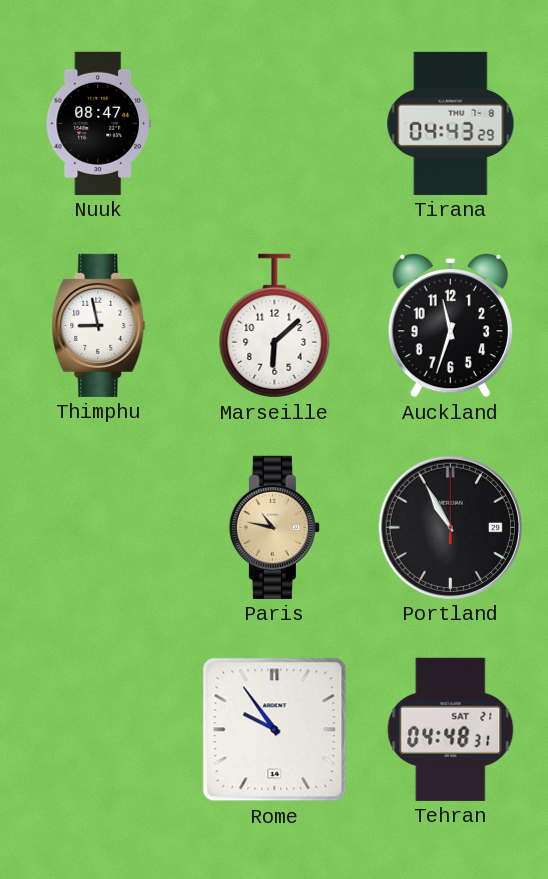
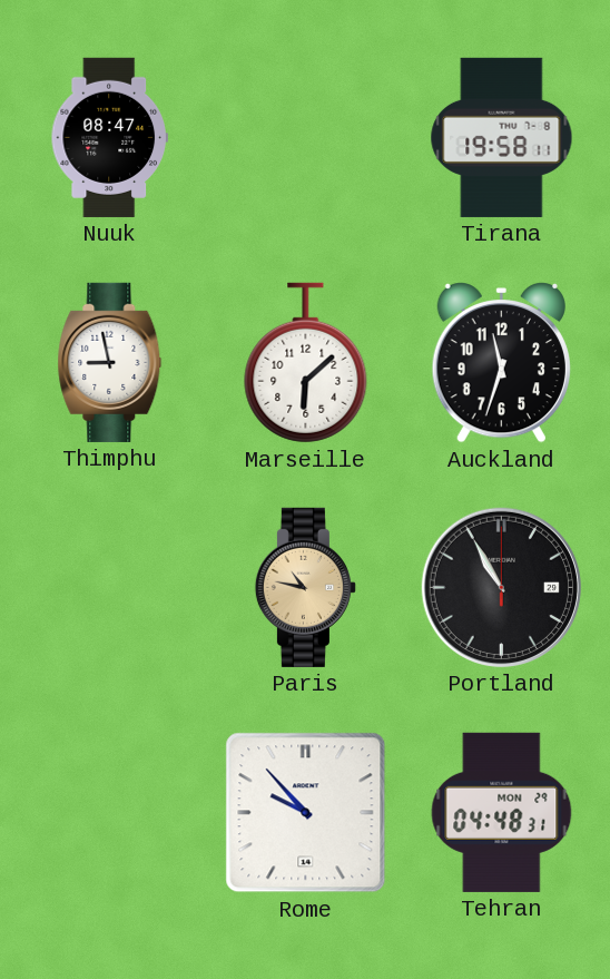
Tirana: 04:43 -> 19:58
Rome: 9:54 -> 9:53
Tehran date: SAT 21 -> MON 29
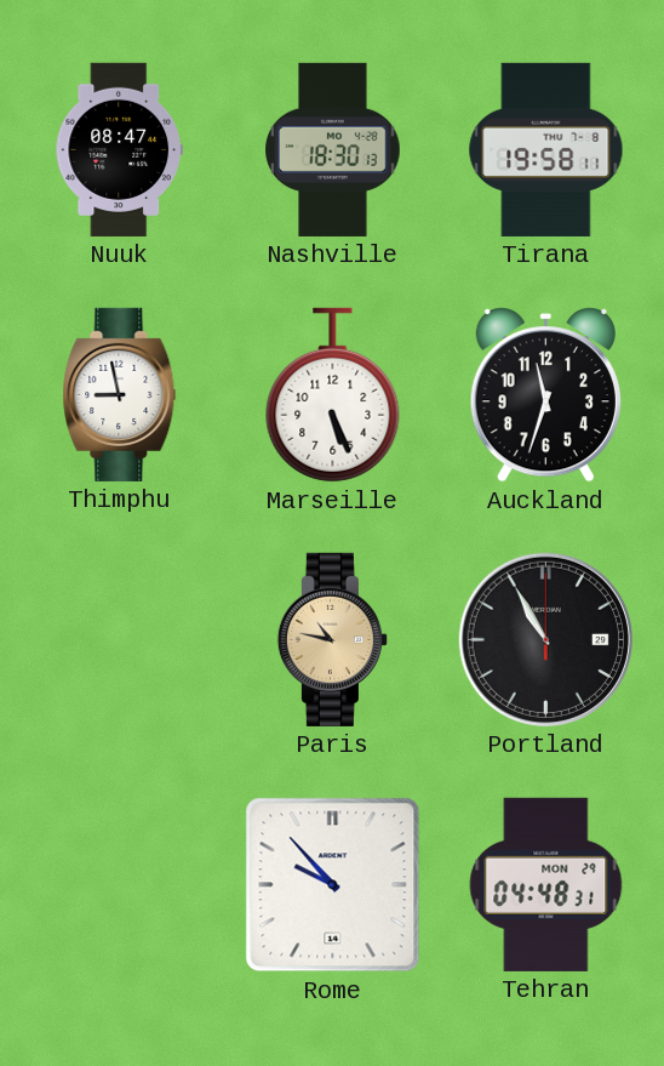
Nashville: none -> 18:30
Marseille: 6:08 -> 5:26
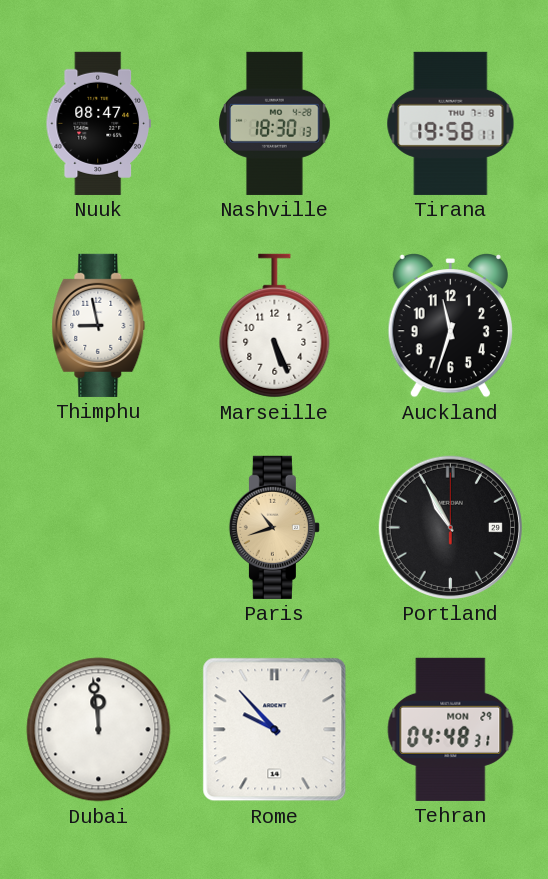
Paris: 10:47 -> 10:42
Dubai: none -> 11:59
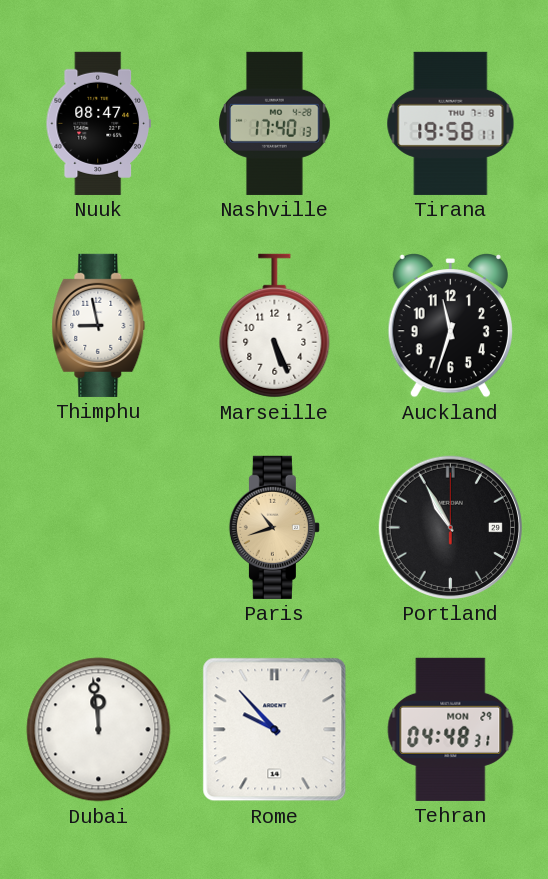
Nashville: 18:30 -> 17:40
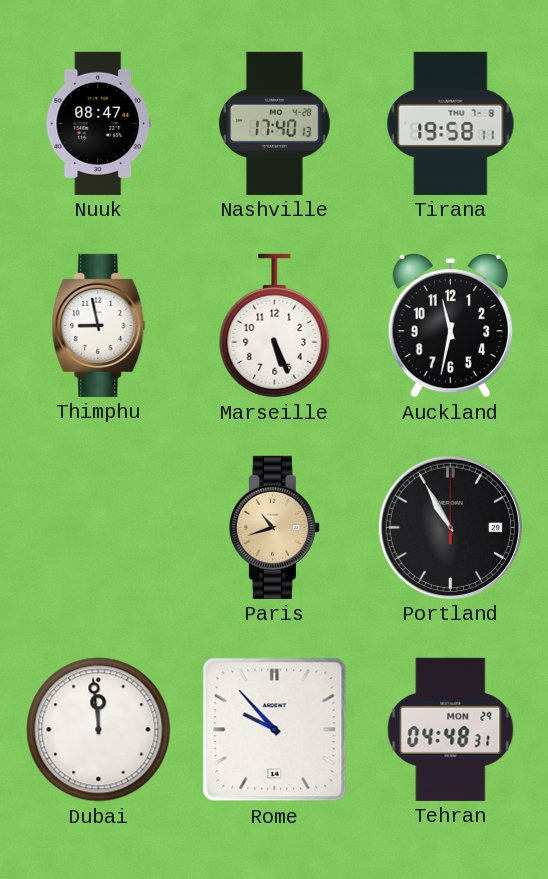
Auckland: 11:33 -> 11:32
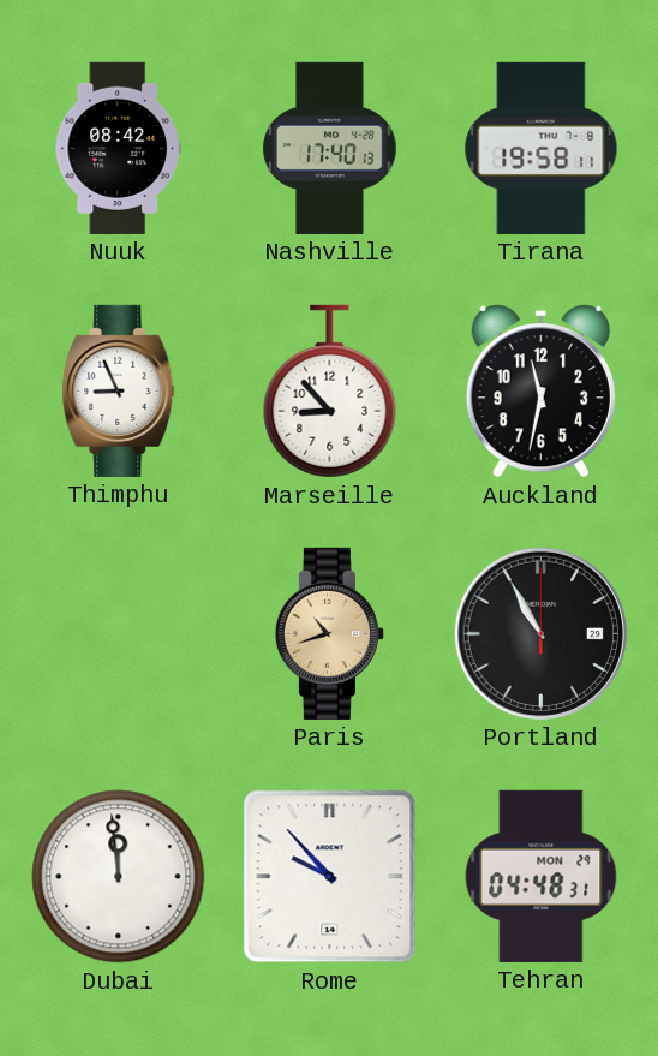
Nuuk: 08:47 -> 08:42
Thimphu: 8:58 -> 8:56
Marseille: 5:26 -> 8:53
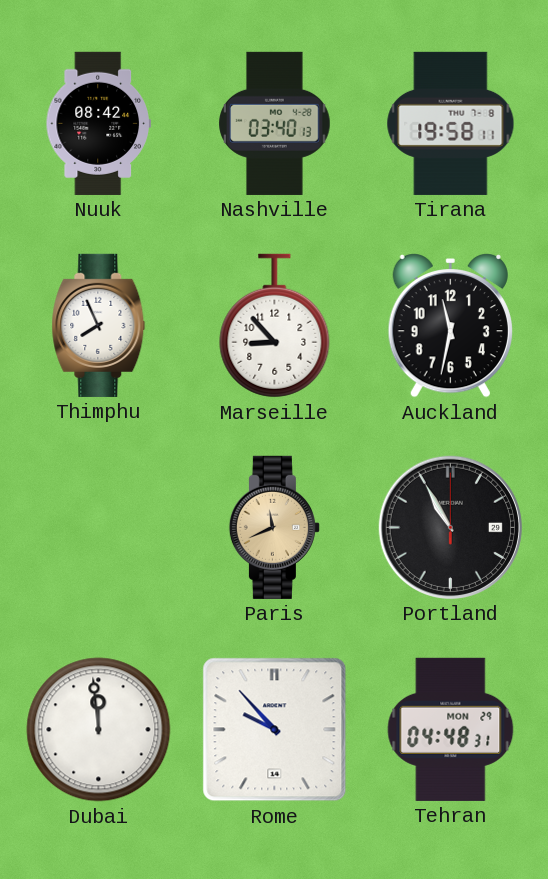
Nashville: 17:40 -> 03:40
Thimphu: 8:56 -> 7:56
Paris: 10:42 -> 11:41
